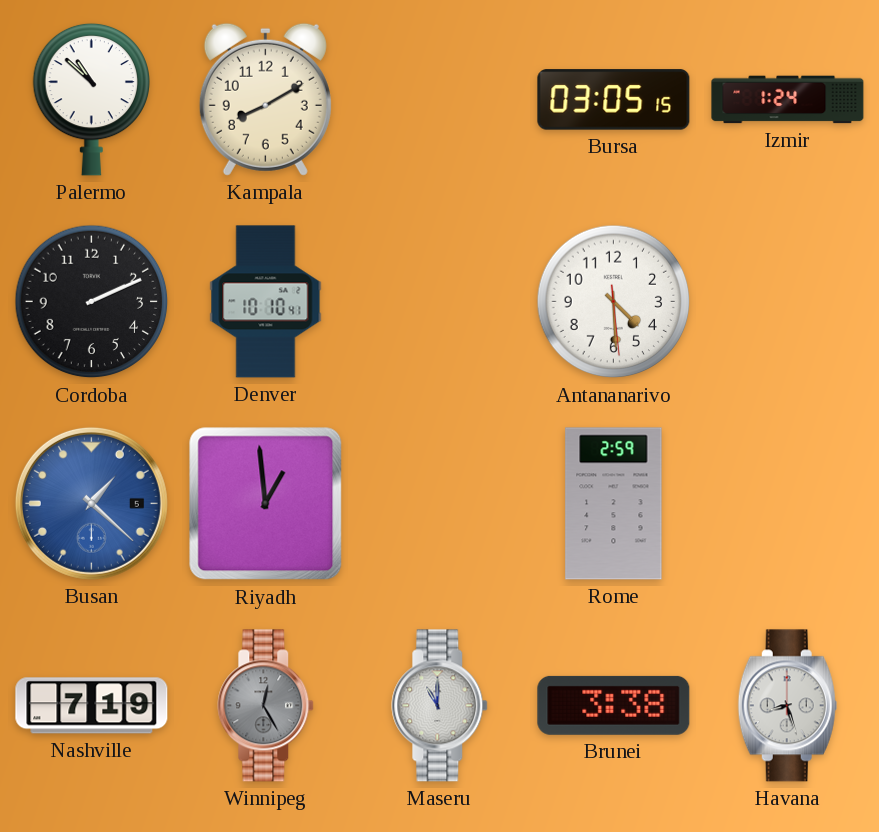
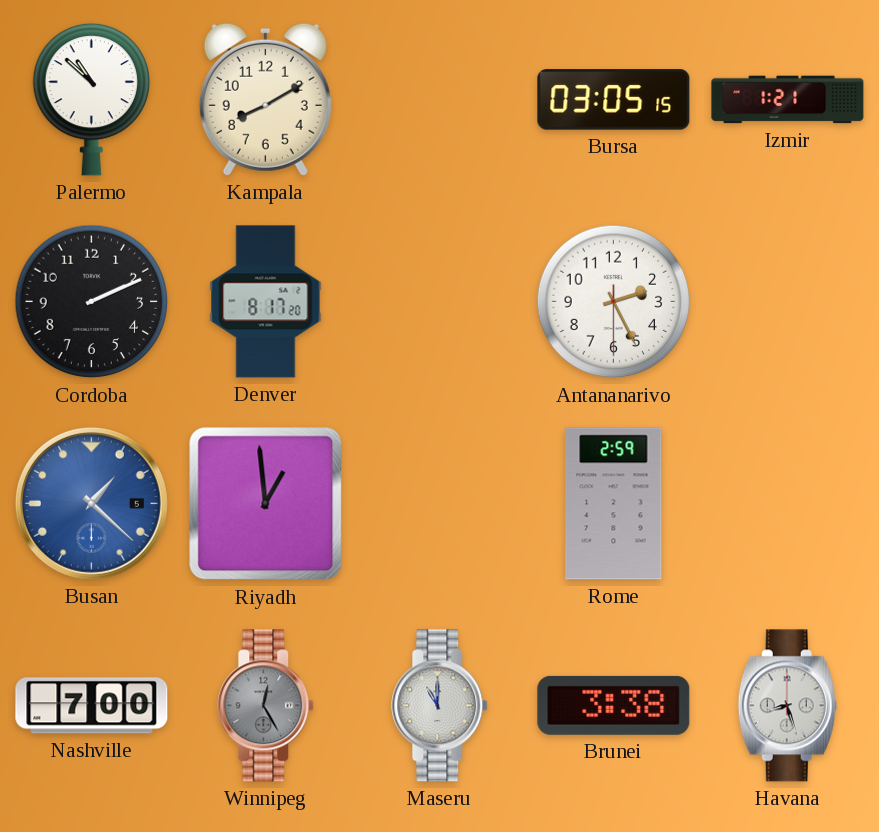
Izmir: 1:24 -> 1:21
Denver: 10:10 -> 8:17
Antananarivo: 4:29 -> 2:25
Nashville: 7:19 -> 7:00
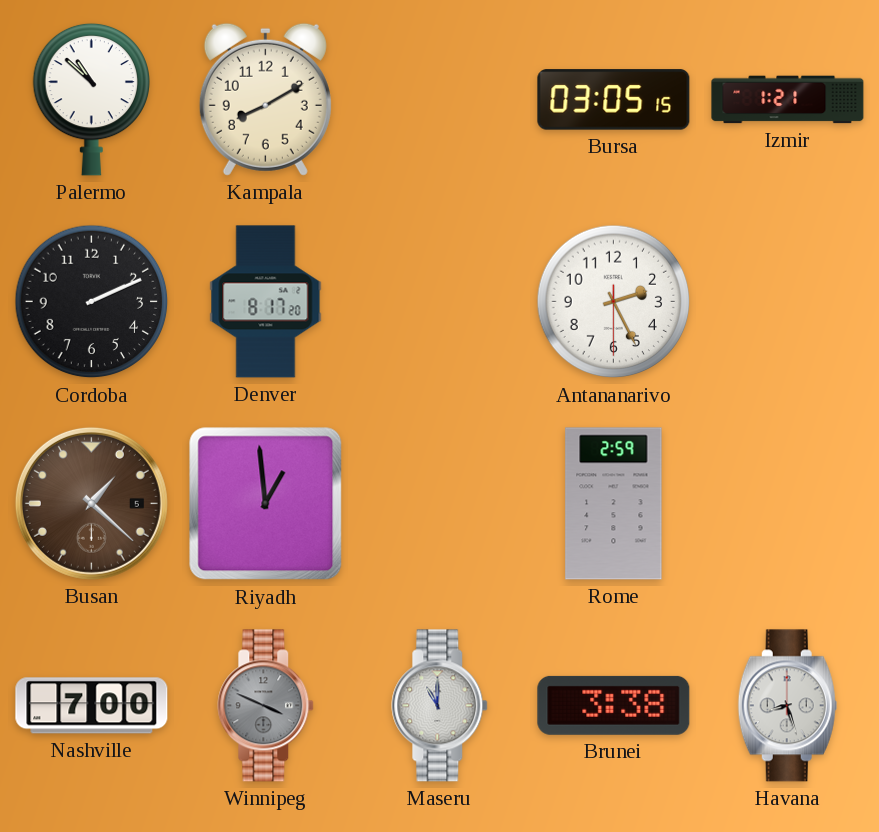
Busan dial: blue -> brown
Winnipeg: 12:25 -> 3:49
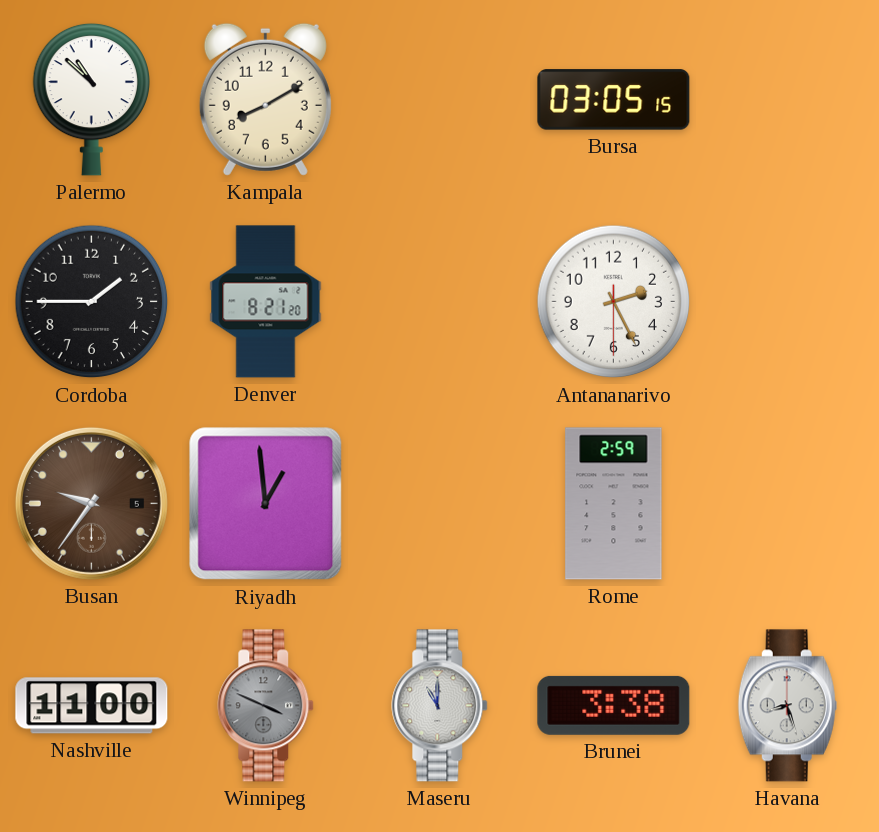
Izmir: 1:21 -> none
Cordoba: 2:11 -> 1:45
Denver: 8:17 -> 8:21
Busan: 1:22 -> 9:36
Nashville: 7:00 -> 11:00
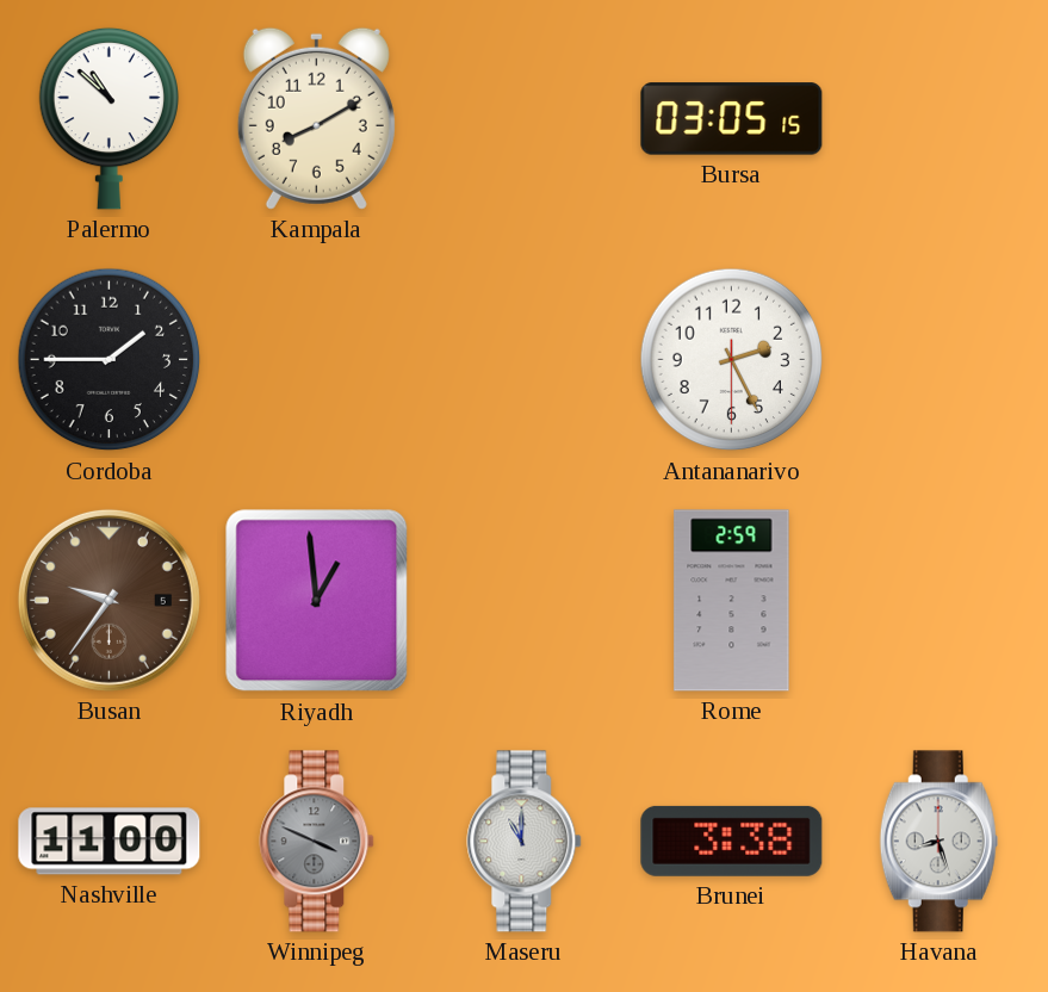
Denver: 8:21 -> none
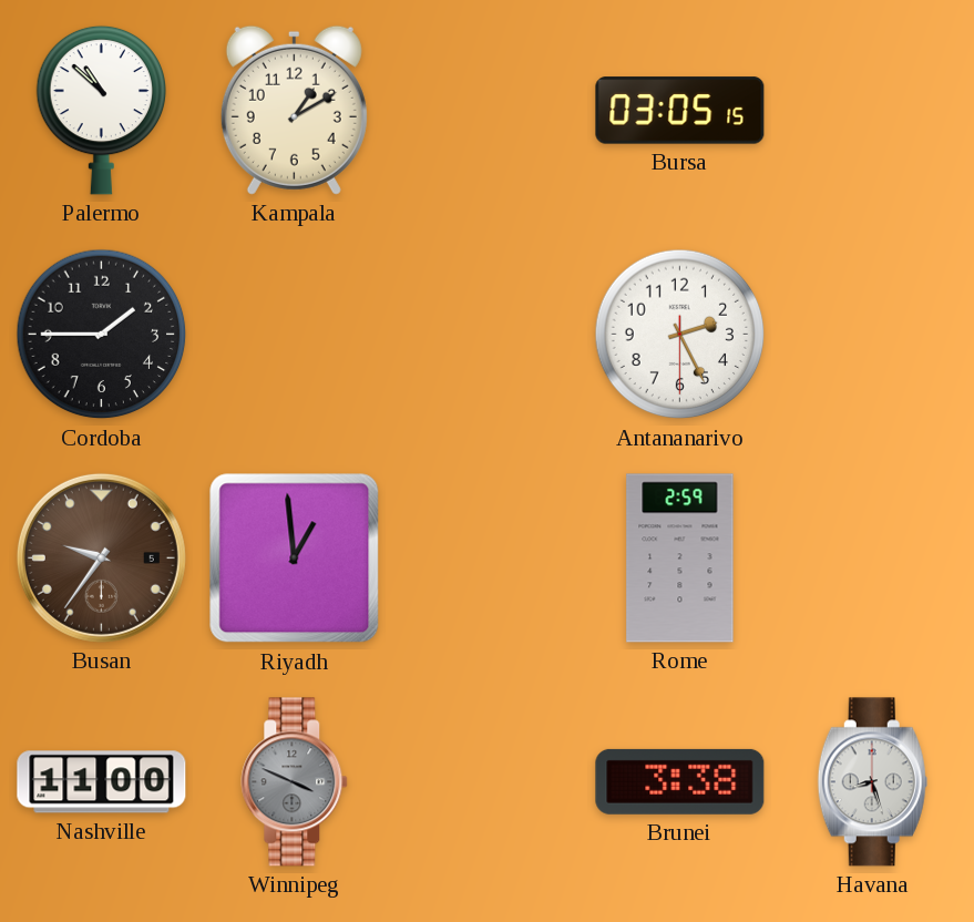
Kampala: 8:10 -> 1:10
Maseru: 11:00 -> none
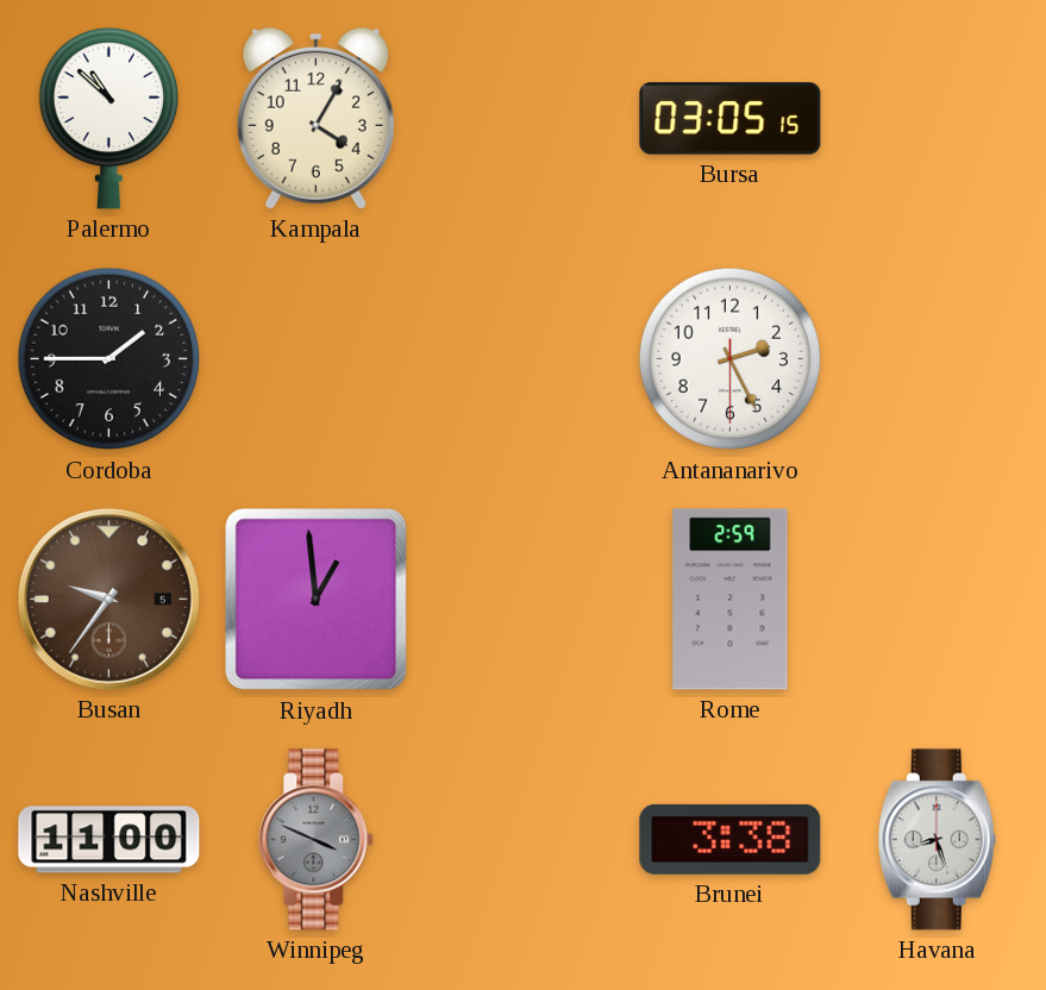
Kampala: 1:10 -> 4:05
